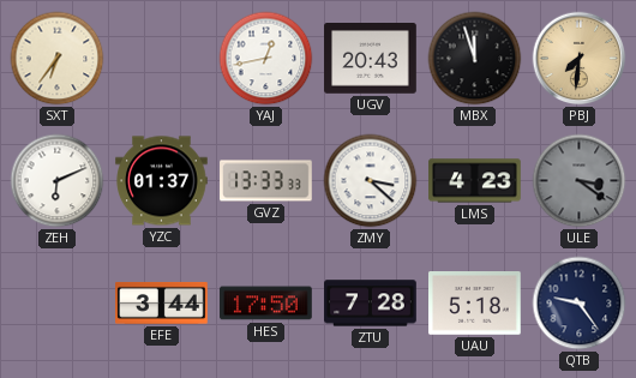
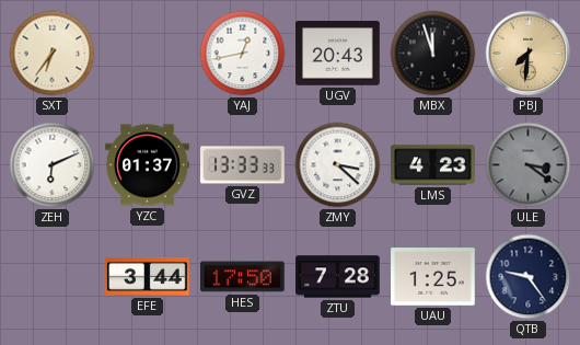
UAU: 5:18 -> 1:25
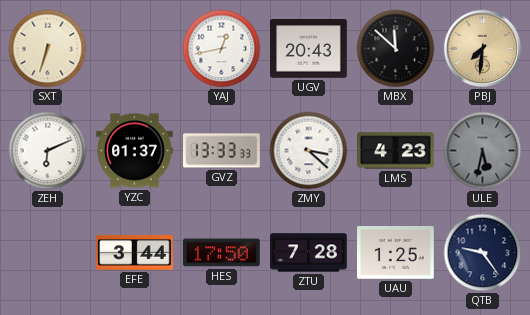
SXT: 6:36 -> 6:33
MBX: 11:57 -> 11:52
ULE: 3:21 -> 5:32
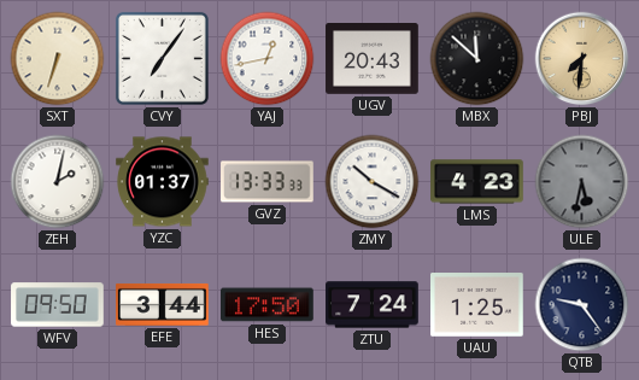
CVY: none -> 7:06
ZEH: 6:11 -> 2:02
ZMY: 3:22 -> 10:20
WFV: none -> 09:50
ZTU: 7:28 -> 7:24
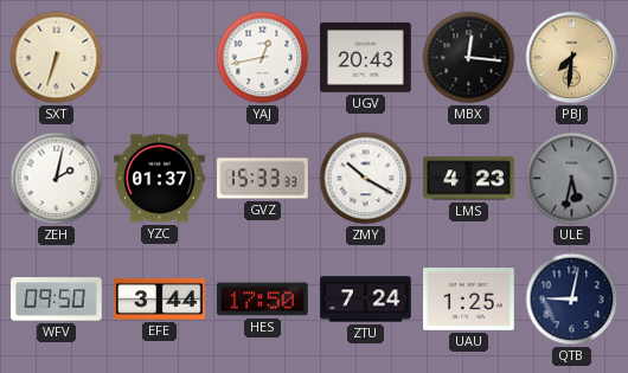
CVY: 7:06 -> none
MBX: 11:52 -> 12:16
GVZ: 13:33 -> 15:33
QTB: 9:24 -> 9:02
